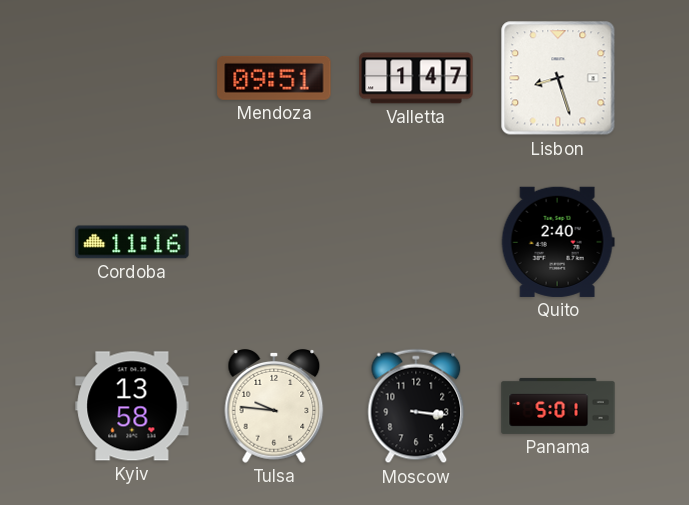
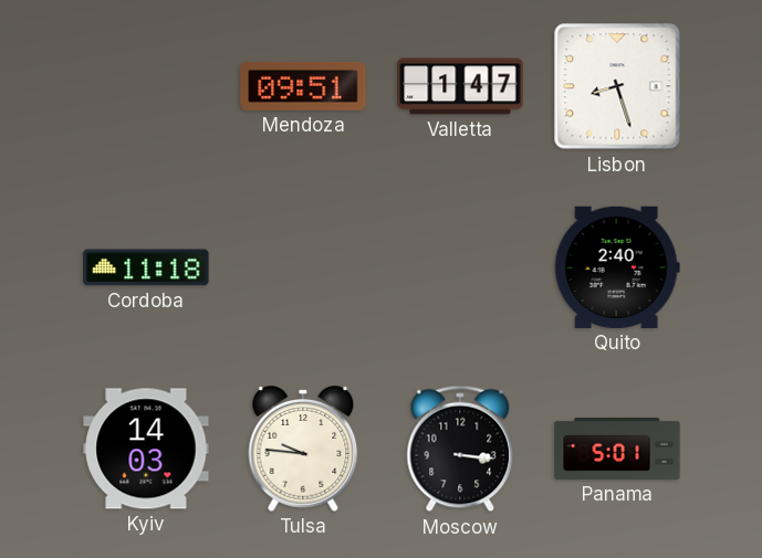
Cordoba: 11:16 -> 11:18
Kyiv: 13:58 -> 14:03
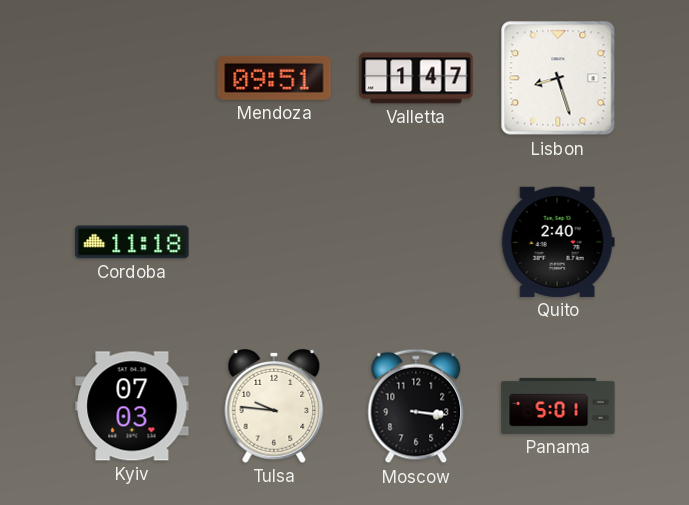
Kyiv: 14:03 -> 07:03
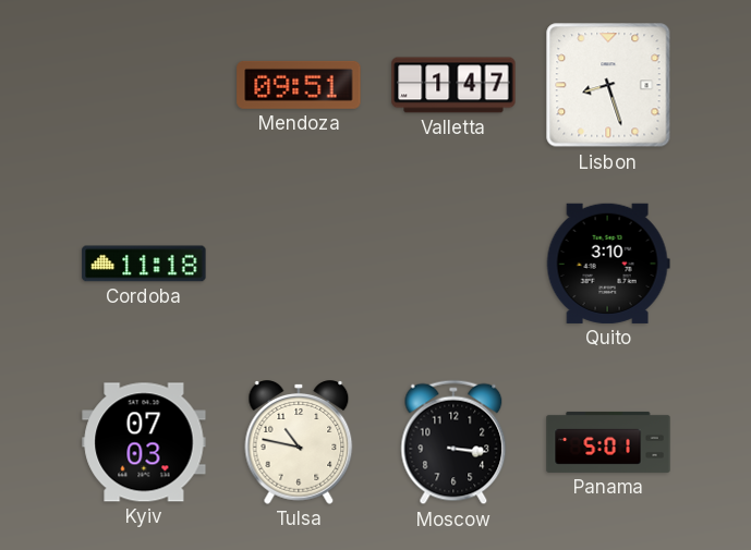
Quito: 2:40 -> 3:10
Tulsa: 9:46 -> 10:47
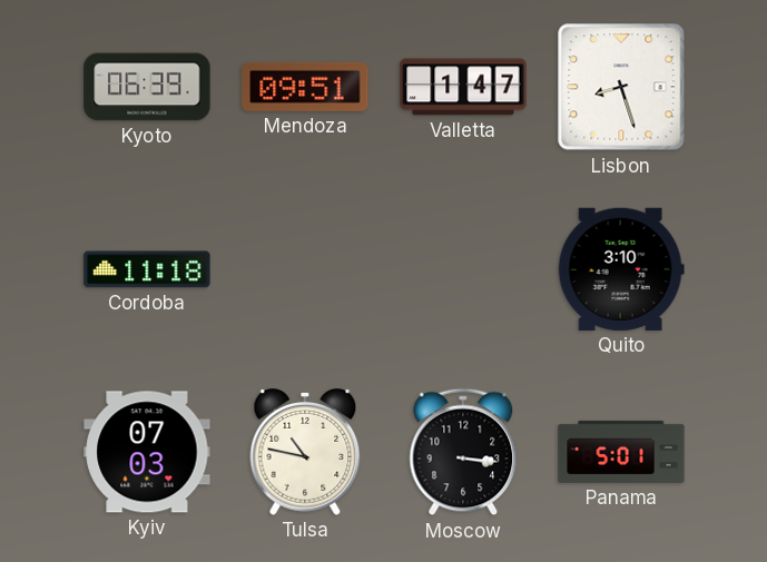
Kyoto: none -> 06:39
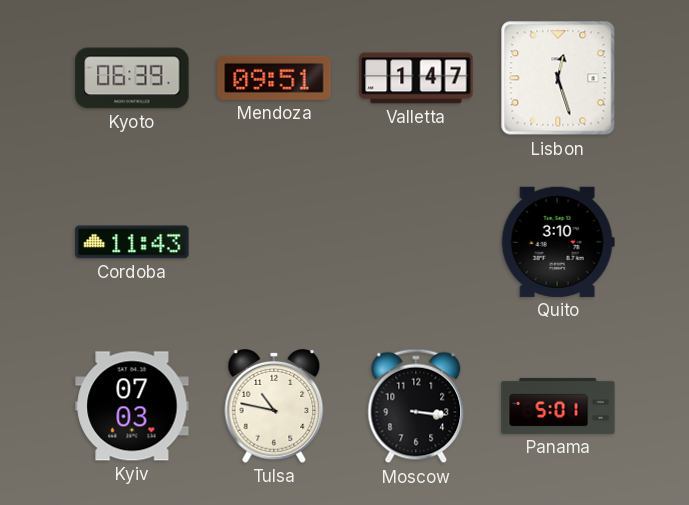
Lisbon: 8:27 -> 12:27
Cordoba: 11:18 -> 11:43
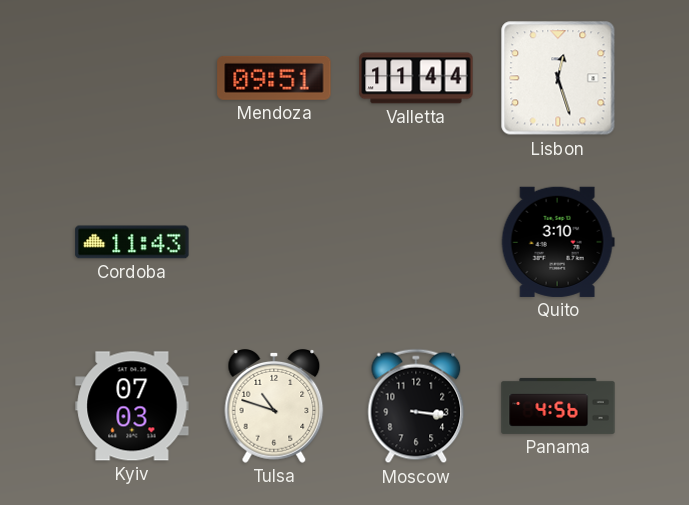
Kyoto: 06:39 -> none
Valletta: 1:47 -> 11:44
Tulsa: 10:47 -> 10:48
Panama: 5:01 -> 4:56
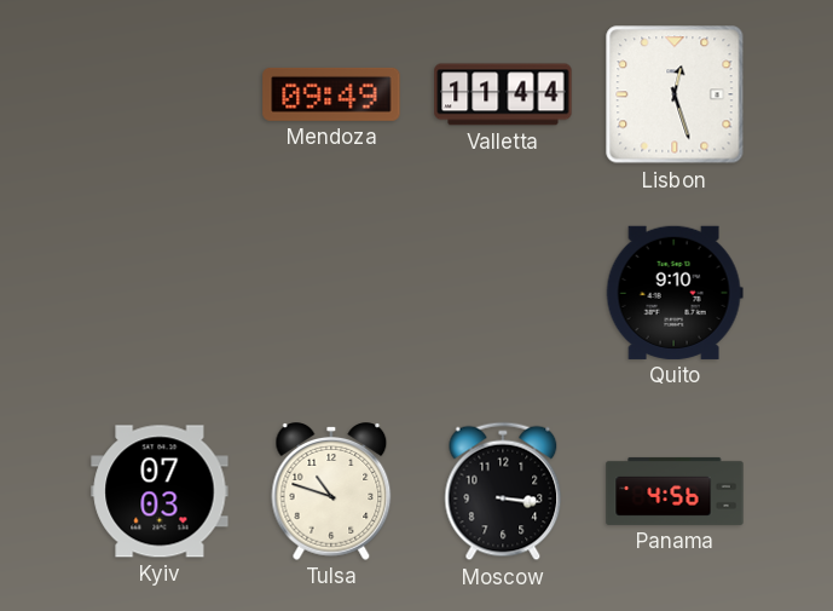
Mendoza: 09:51 -> 09:49
Cordoba: 11:43 -> none
Quito: 3:10 -> 9:10
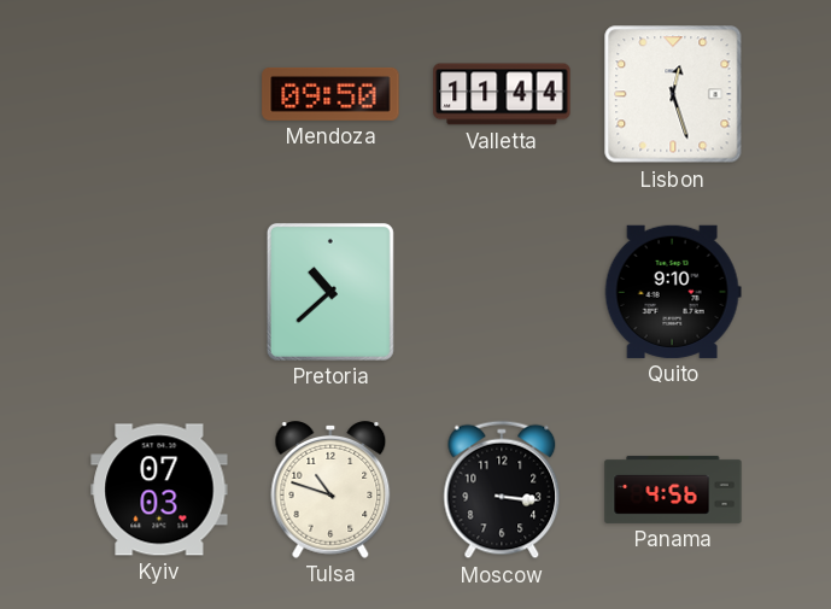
Mendoza: 09:49 -> 09:50
Pretoria: none -> 10:38
